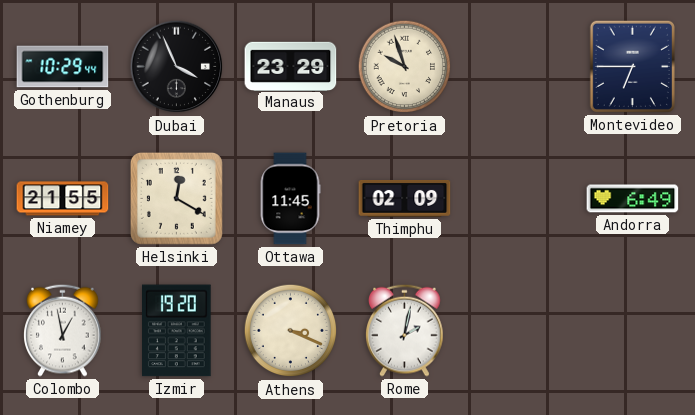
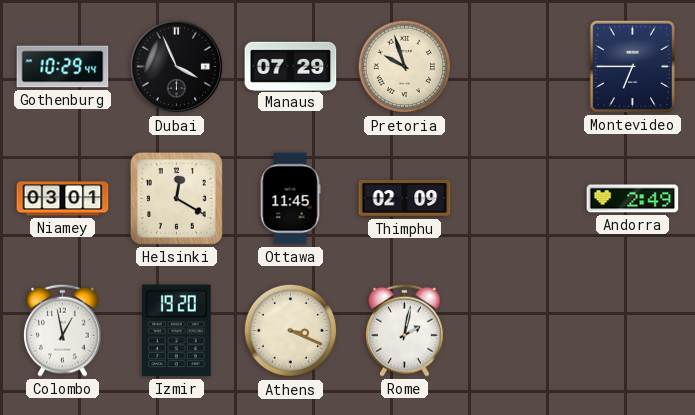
Manaus: 23:29 -> 07:29
Niamey: 21:55 -> 03:01
Andorra: 6:49 -> 2:49
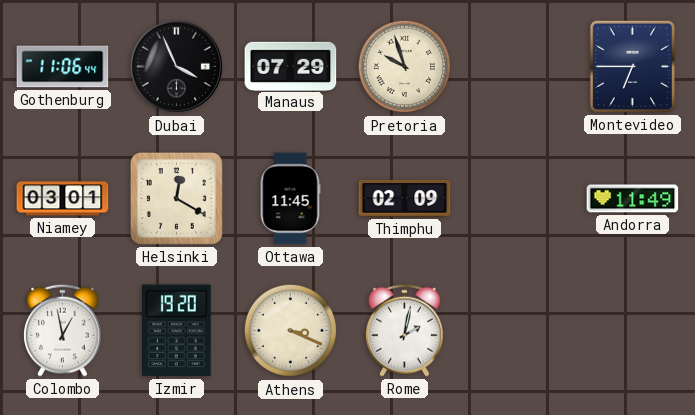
Gothenburg: 10:29 -> 11:06
Andorra: 2:49 -> 11:49
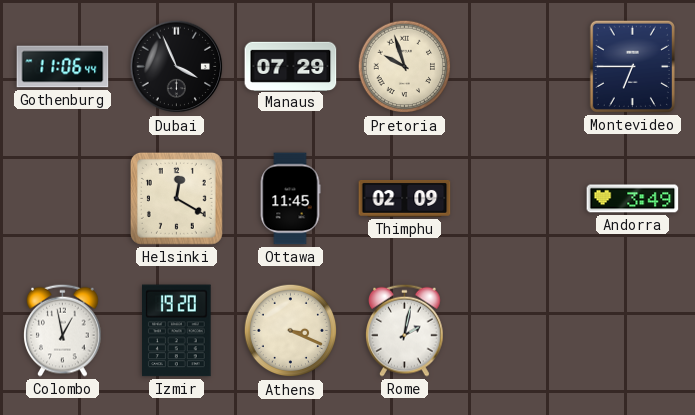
Niamey: 03:01 -> none
Andorra: 11:49 -> 3:49
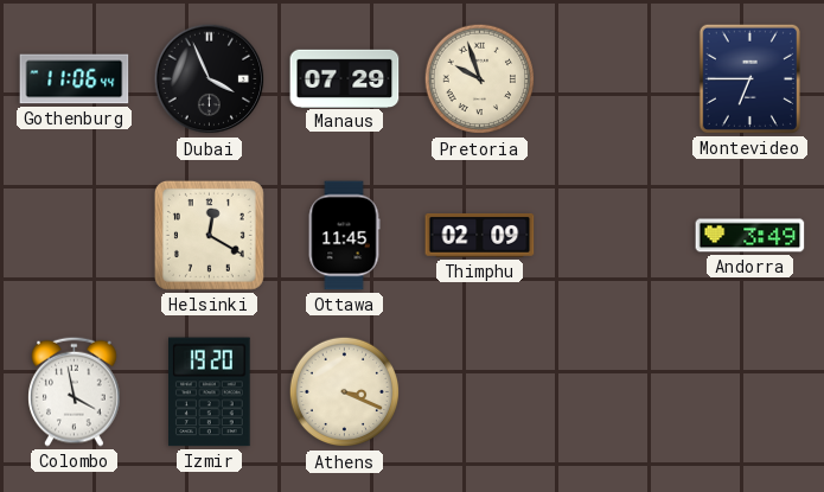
Colombo: 12:58 -> 3:58
Rome: 2:02 -> none
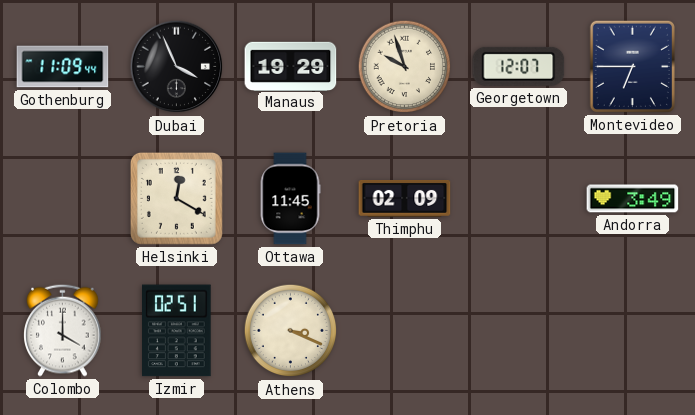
Gothenburg: 11:06 -> 11:09
Manaus: 07:29 -> 19:29
Georgetown: none -> 12:07
Colombo: 3:58 -> 4:00
Izmir: 19:20 -> 02:51
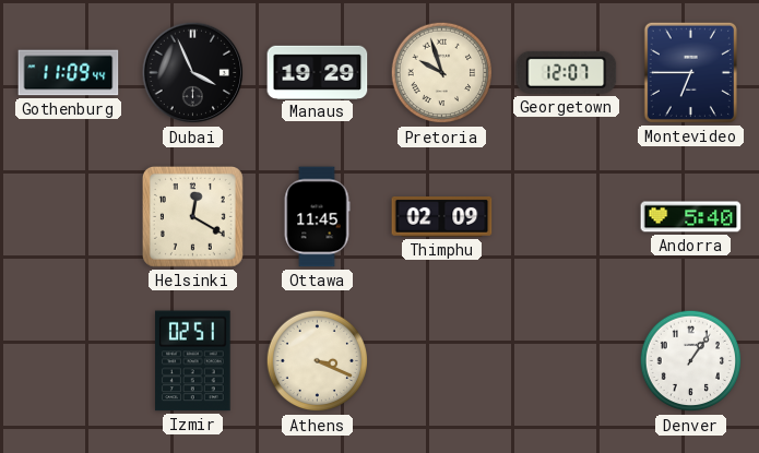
Andorra: 3:49 -> 5:40
Colombo: 4:00 -> none
Denver: none -> 1:06
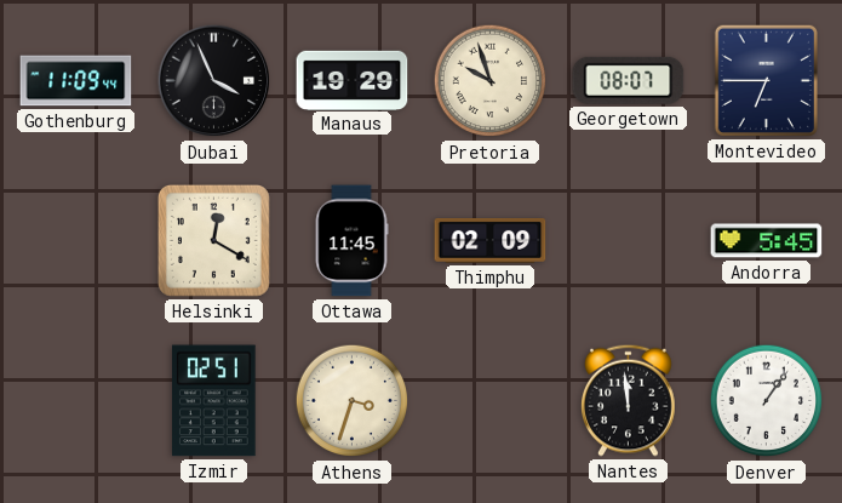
Georgetown: 12:07 -> 08:07
Andorra: 5:40 -> 5:45
Athens: 3:19 -> 3:33
Nantes: none -> 11:59
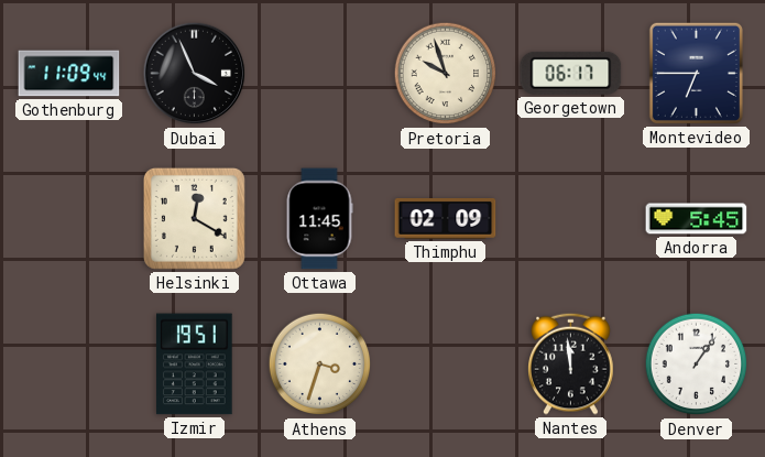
Manaus: 19:29 -> none
Georgetown: 08:07 -> 06:17
Izmir: 02:51 -> 19:51
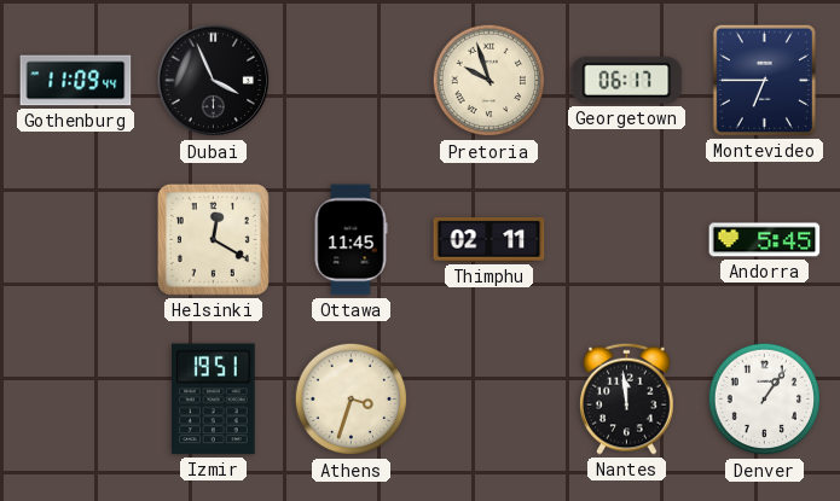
Thimphu: 02:09 -> 02:11
